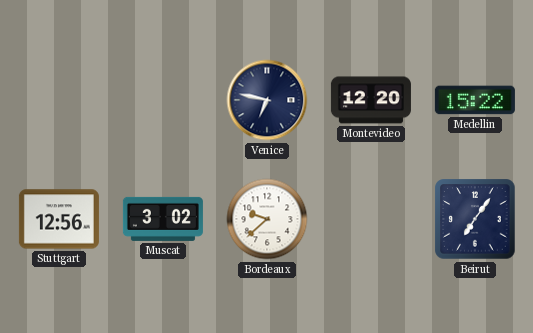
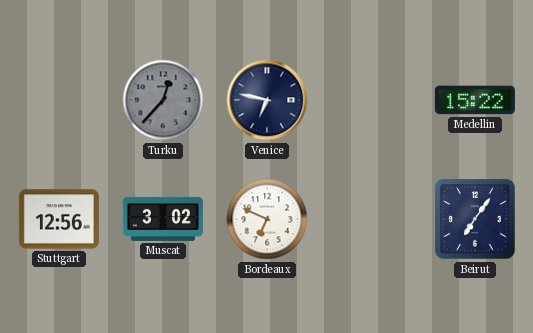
Turku: none -> 12:37
Montevideo: 12:20 -> none
Bordeaux: 9:38 -> 6:49
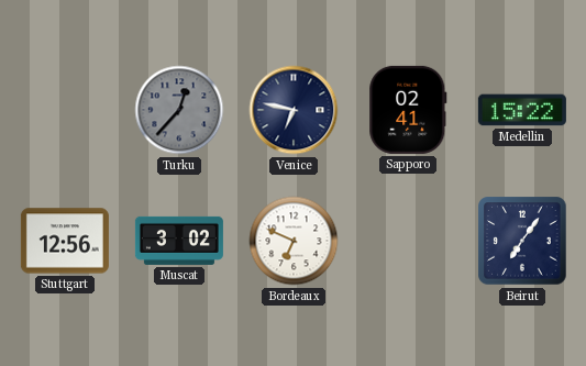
Sapporo: none -> 02:41
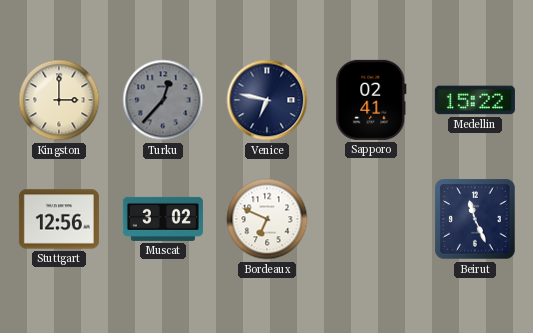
Kingston: none -> 3:00
Beirut: 7:06 -> 11:26
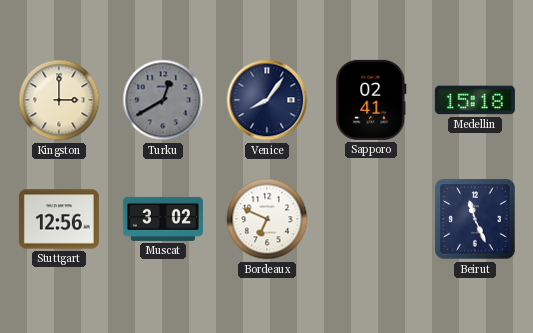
Turku: 12:37 -> 12:40
Venice: 6:47 -> 8:06
Medellin: 15:22 -> 15:18
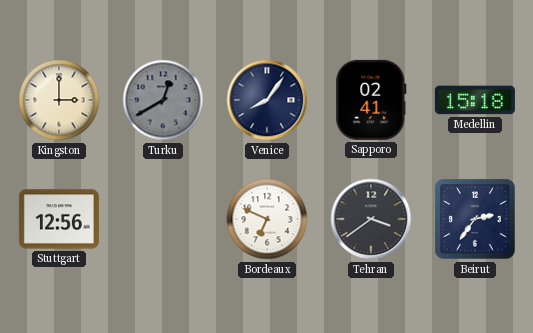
Muscat: 3:02 -> none
Tehran: none -> 3:39
Beirut: 11:26 -> 2:36
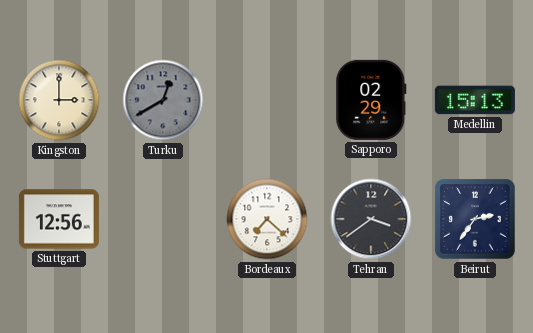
Venice: 8:06 -> none
Sapporo: 02:41 -> 02:29
Medellin: 15:18 -> 15:13
Bordeaux: 6:49 -> 7:22
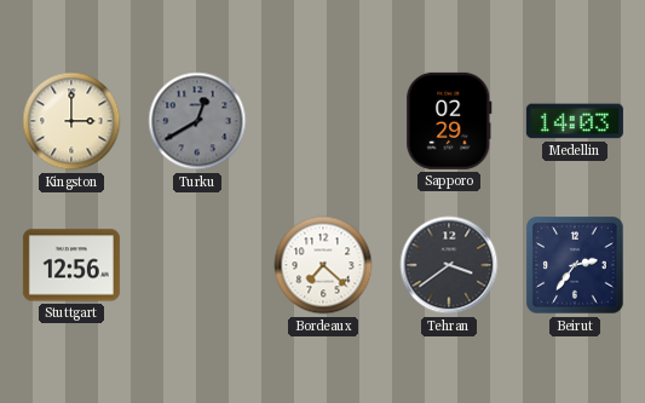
Medellin: 15:13 -> 14:03
